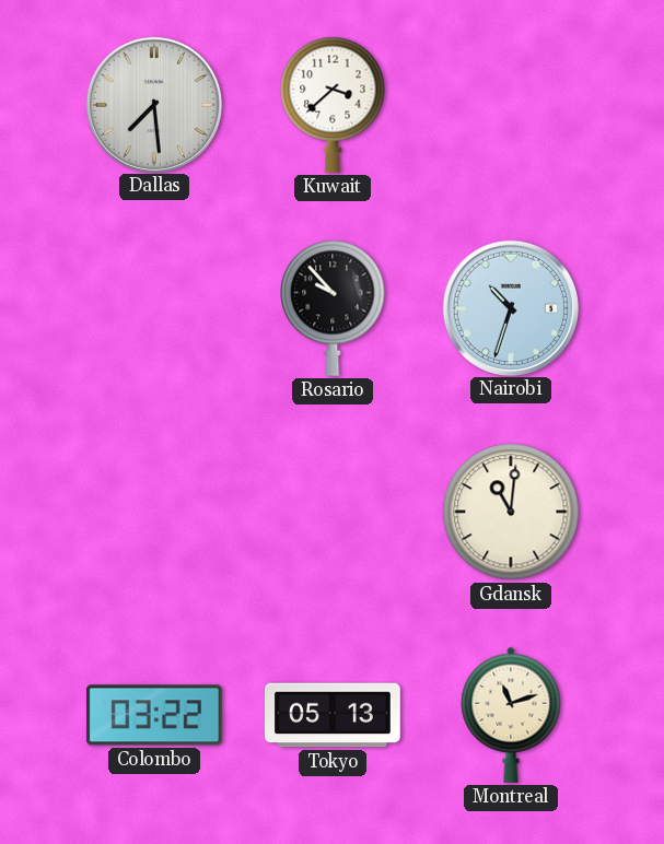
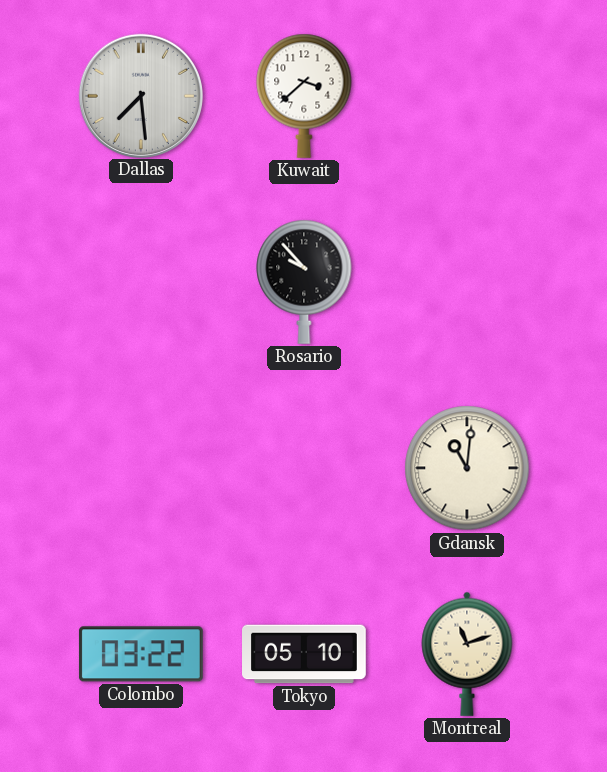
Nairobi: 10:33 -> none
Tokyo: 05:13 -> 05:10
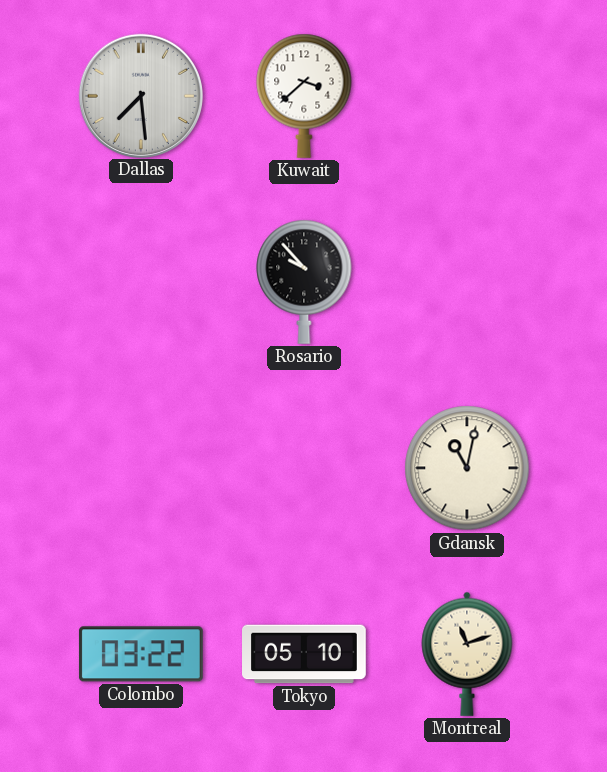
Gdansk: 11:01 -> 11:02
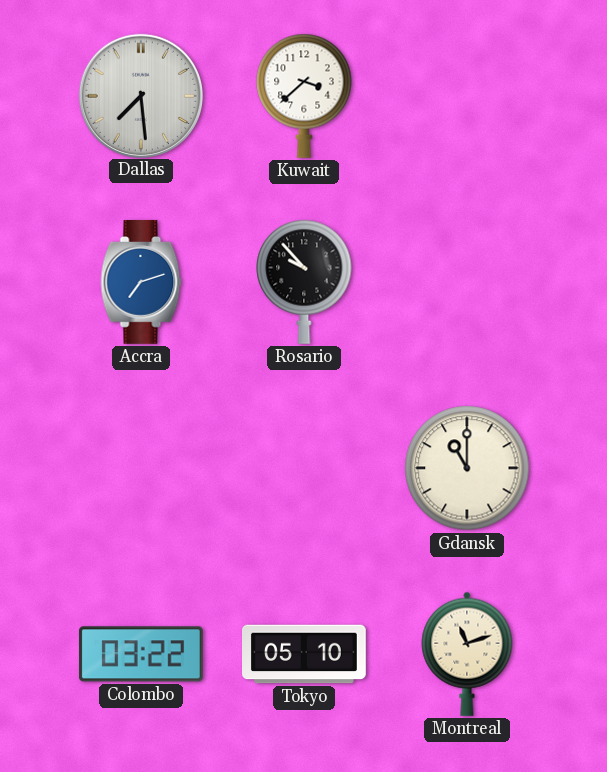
Accra: none -> 7:12
Gdansk: 11:02 -> 11:00
